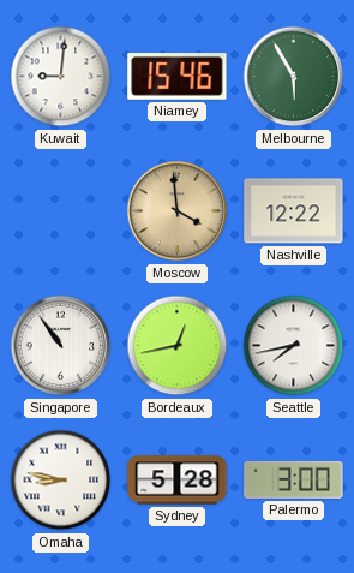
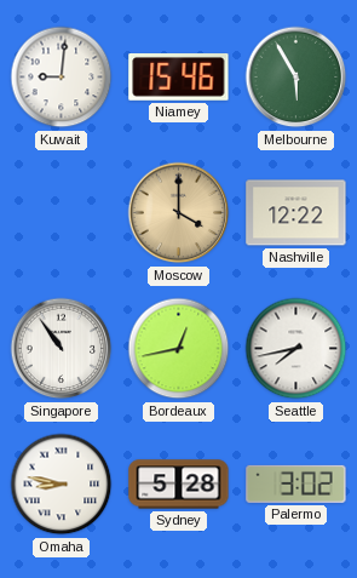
Moscow: 3:59 -> 4:00
Palermo: 3:00 -> 3:02
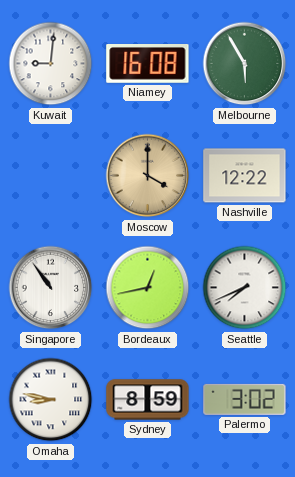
Niamey: 15:46 -> 16:08
Seattle: 7:43 -> 7:41
Sydney: 5:28 -> 8:59
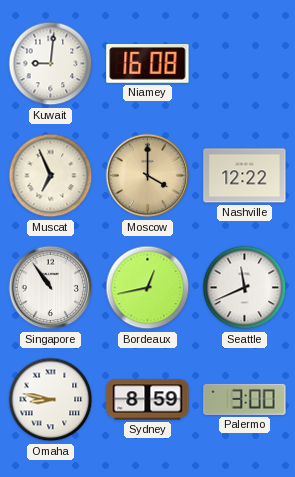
Melbourne: 5:55 -> none
Muscat: none -> 6:56
Seattle: 7:41 -> 11:41
Palermo: 3:02 -> 3:00
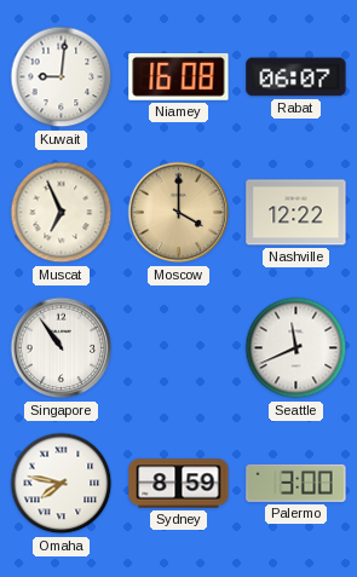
Rabat: none -> 06:07
Bordeaux: 12:43 -> none
Omaha: 8:47 -> 7:47
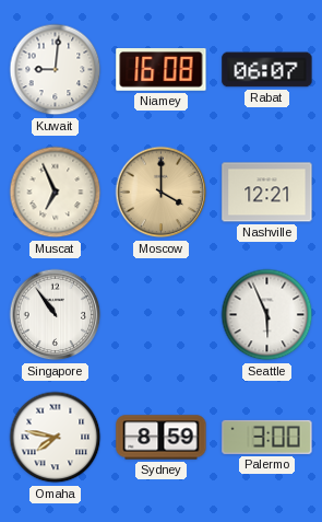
Nashville: 12:22 -> 12:21
Seattle: 11:41 -> 5:56
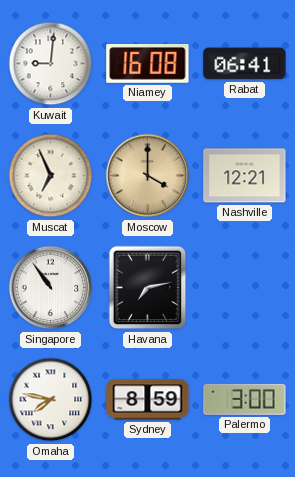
Rabat: 06:07 -> 06:41
Havana: none -> 7:13
Seattle: 5:56 -> none
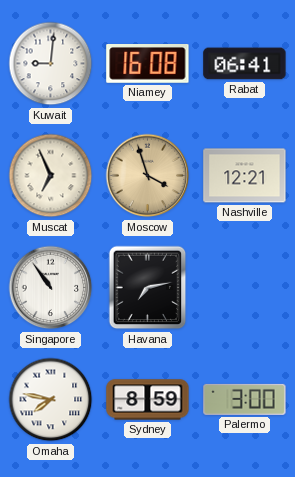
Moscow: 4:00 -> 3:57
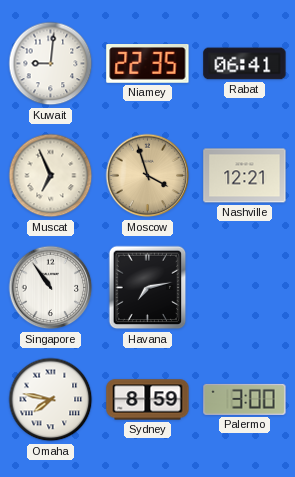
Niamey: 16:08 -> 22:35
